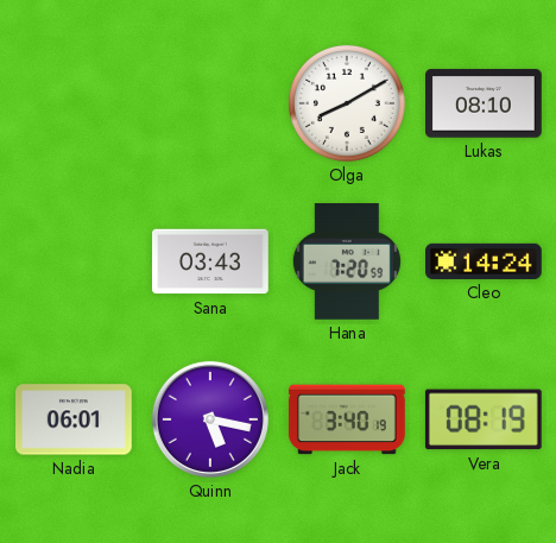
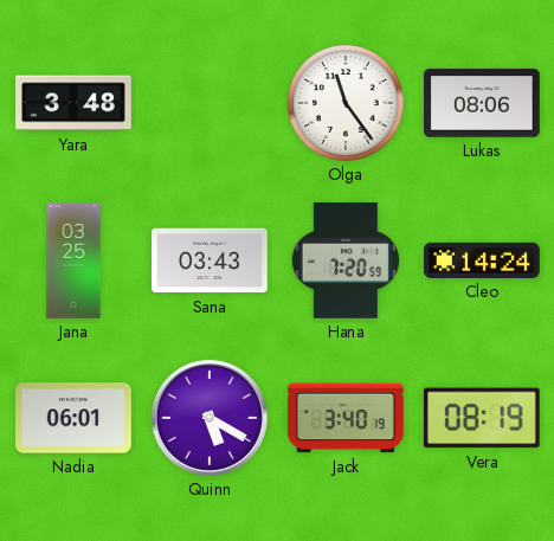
Yara: none -> 3:48
Olga: 8:10 -> 11:24
Lukas: 08:10 -> 08:06
Jana: none -> 03:25
Quinn: 5:17 -> 5:20
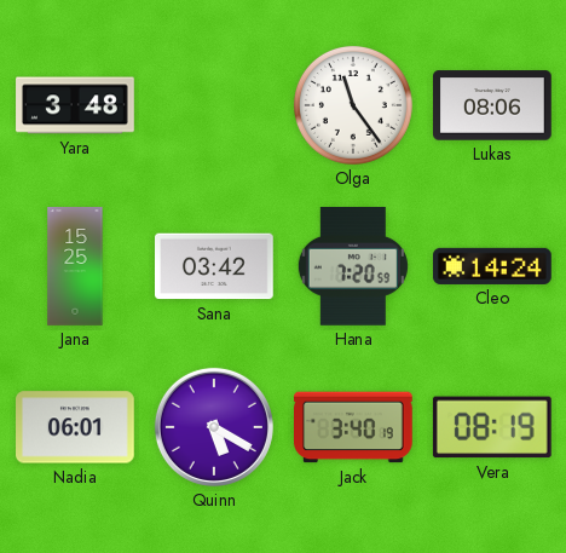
Jana: 03:25 -> 15:25
Sana: 03:43 -> 03:42
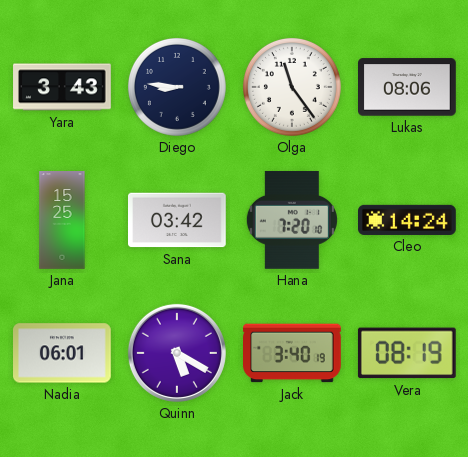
Yara: 3:48 -> 3:43
Diego: none -> 8:46
Hana: 7:20:59 -> 7:20:10
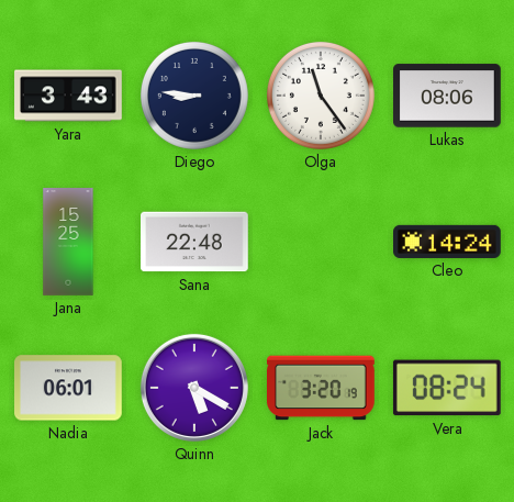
Sana: 03:42 -> 22:48
Hana: 7:20 -> none
Jack: 3:40 -> 3:20
Vera: 08:19 -> 08:24
